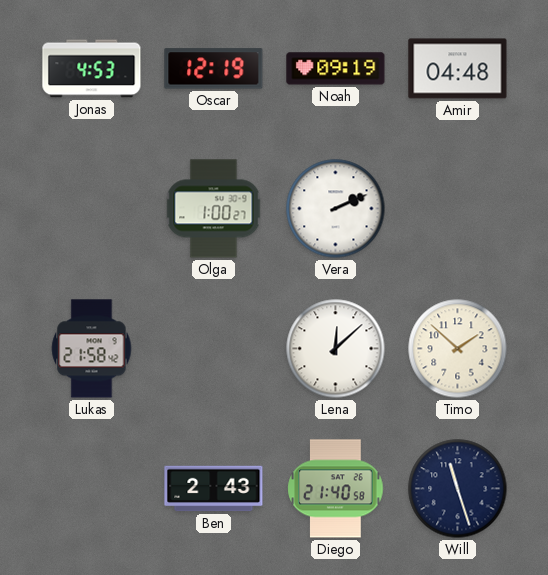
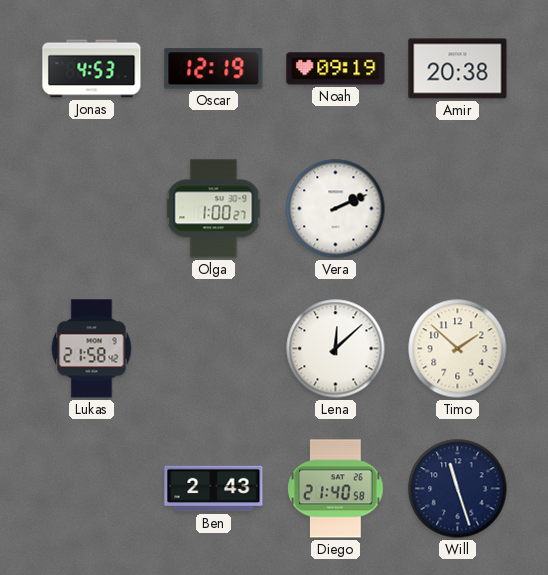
Amir: 04:48 -> 20:38
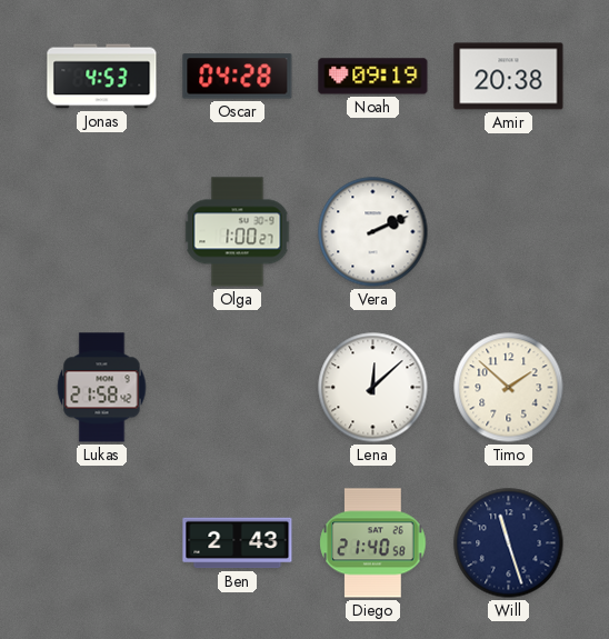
Oscar: 12:19 -> 04:28
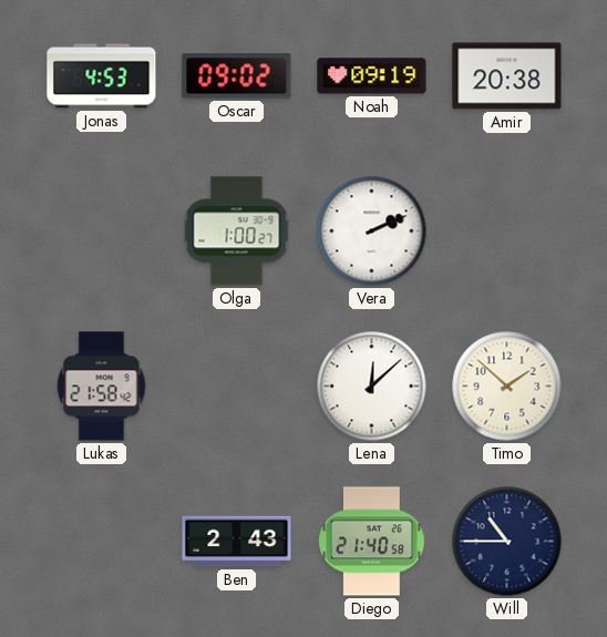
Oscar: 04:28 -> 09:02
Will: 11:27 -> 10:45
